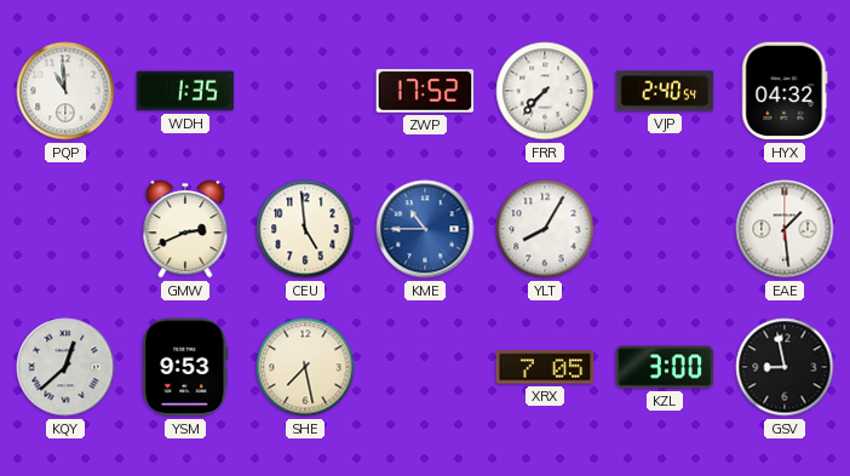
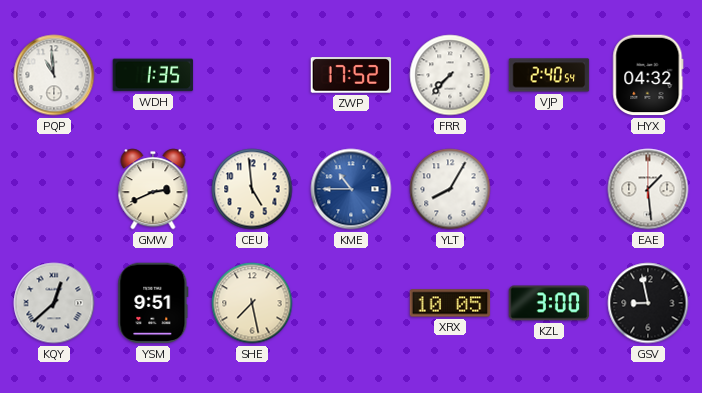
YSM: 9:53 -> 9:51
XRX: 7:05 -> 10:05
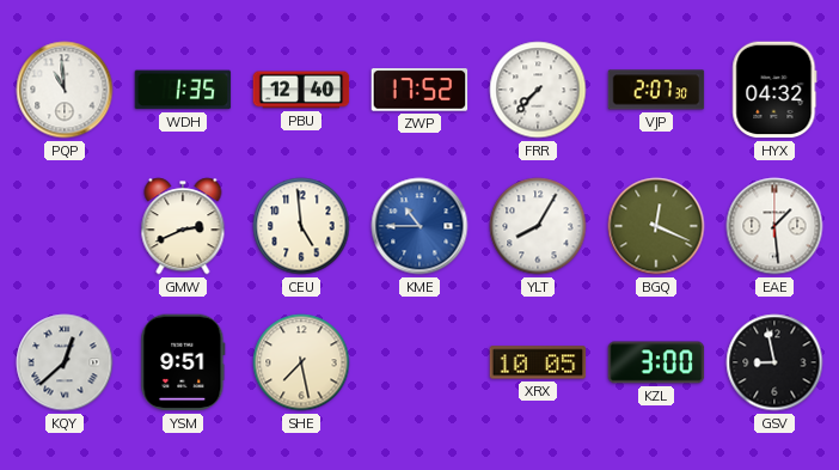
PBU: none -> 12:40
VJP: 2:40 -> 2:07
BGQ: none -> 12:19
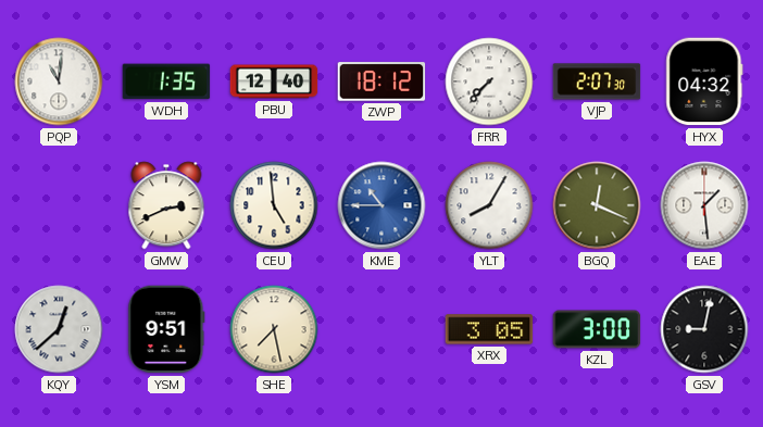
PQP: 10:59 -> 11:01
ZWP: 17:52 -> 18:12
XRX: 10:05 -> 3:05
GSV: 8:58 -> 9:02
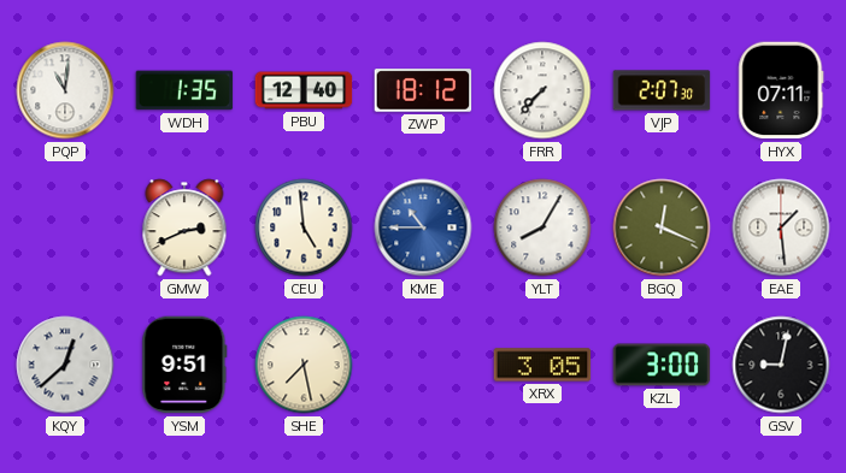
HYX: 04:32 -> 07:11
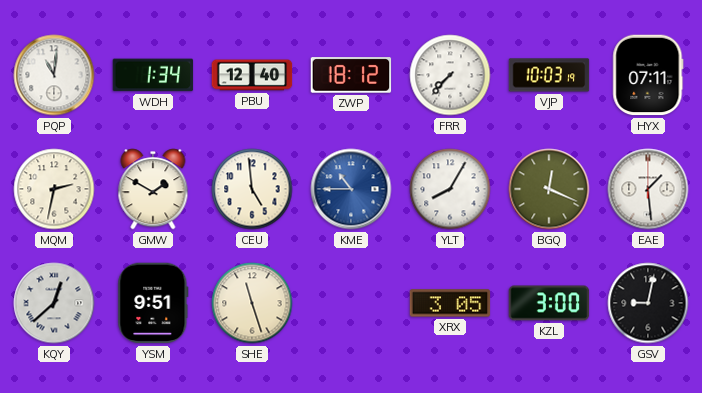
WDH: 1:35 -> 1:34
VJP: 2:07 -> 10:03
MQM: none -> 2:32
GMW: 2:41 -> 1:50
SHE: 7:28 -> 11:27
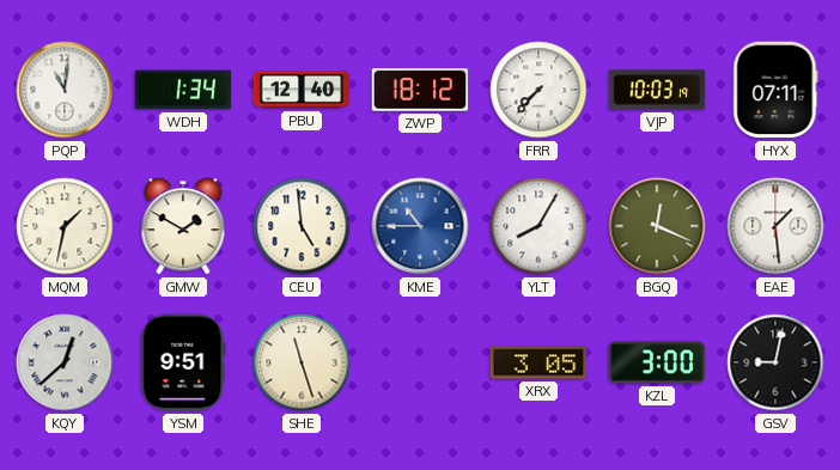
MQM: 2:32 -> 1:32
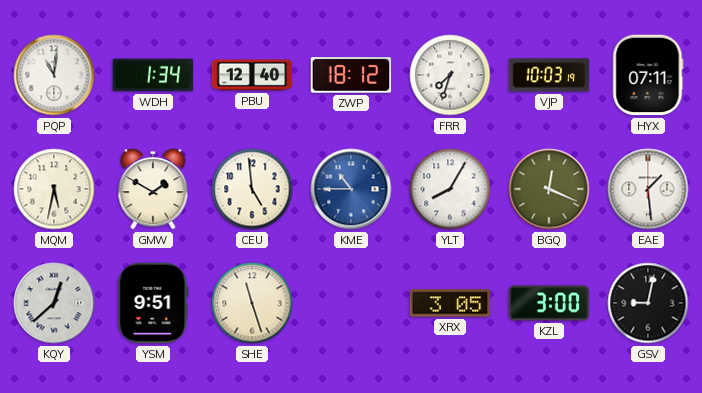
FRR: 7:37 -> 7:33
MQM: 1:32 -> 5:32
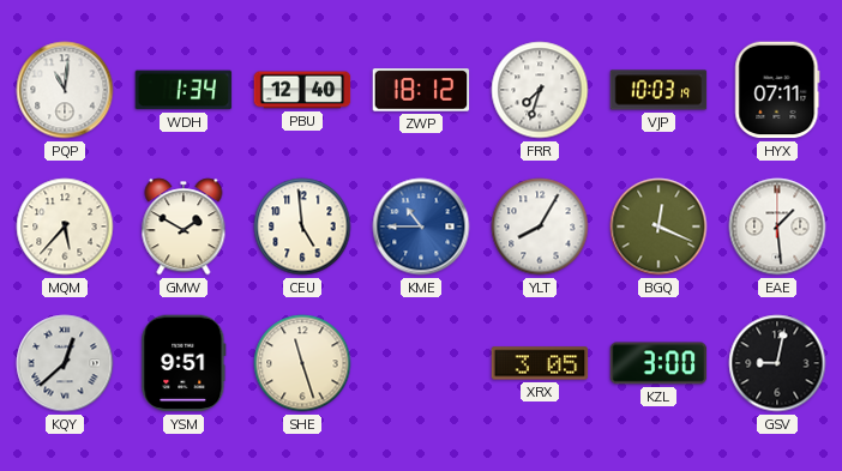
MQM: 5:32 -> 5:37
